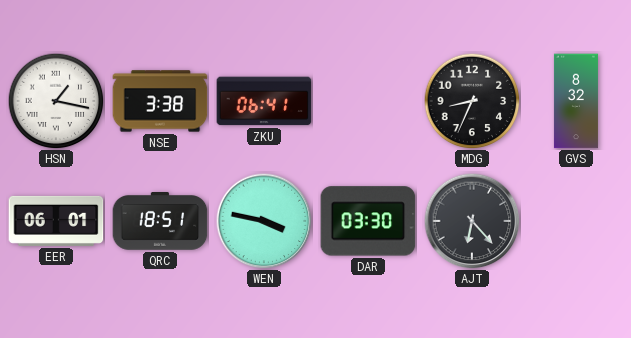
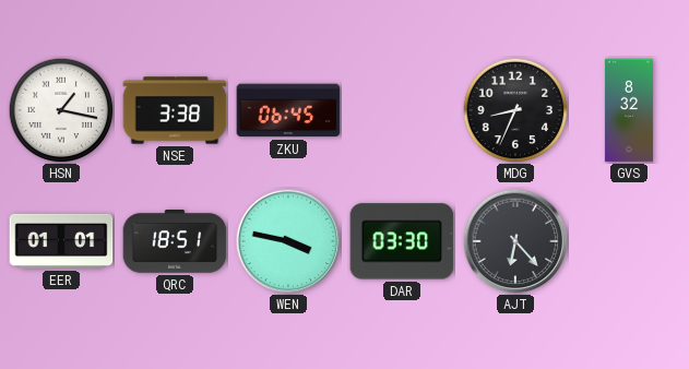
ZKU: 06:41 -> 06:45
EER: 06:01 -> 01:01
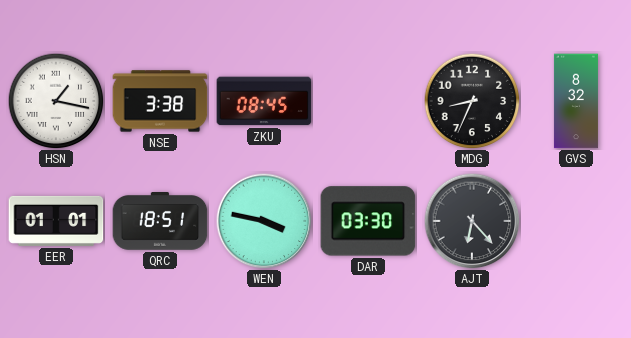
ZKU: 06:45 -> 08:45
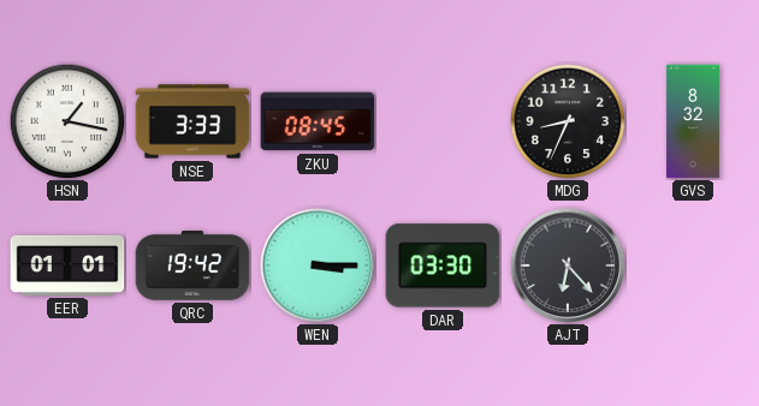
NSE: 3:38 -> 3:33
QRC: 18:51 -> 19:42
WEN: 3:47 -> 3:15
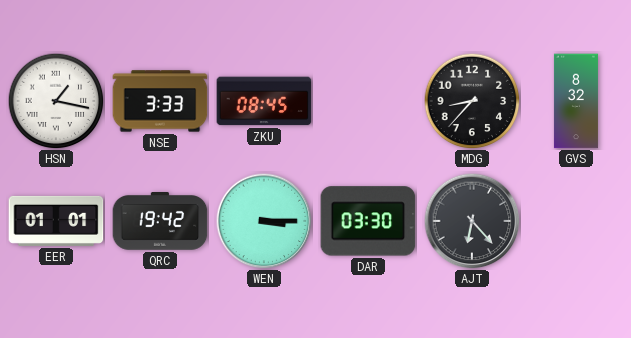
MDG: 8:34 -> 8:37
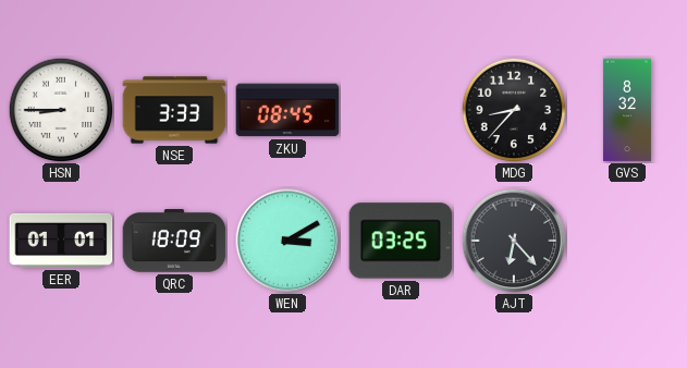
HSN: 1:17 -> 8:45
QRC: 19:42 -> 18:09
WEN: 3:15 -> 3:10
DAR: 03:30 -> 03:25
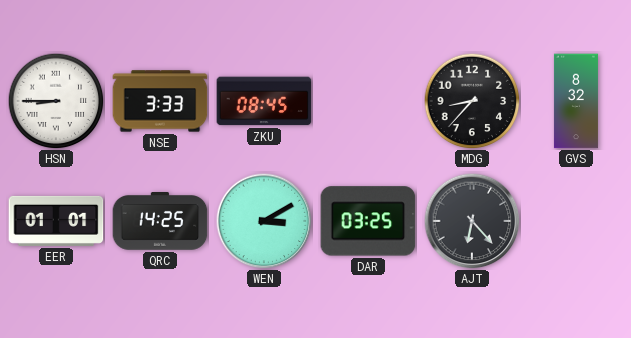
QRC: 18:09 -> 14:25
